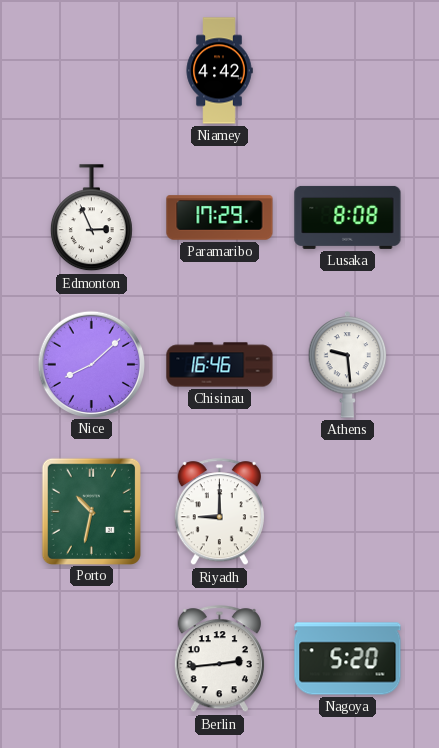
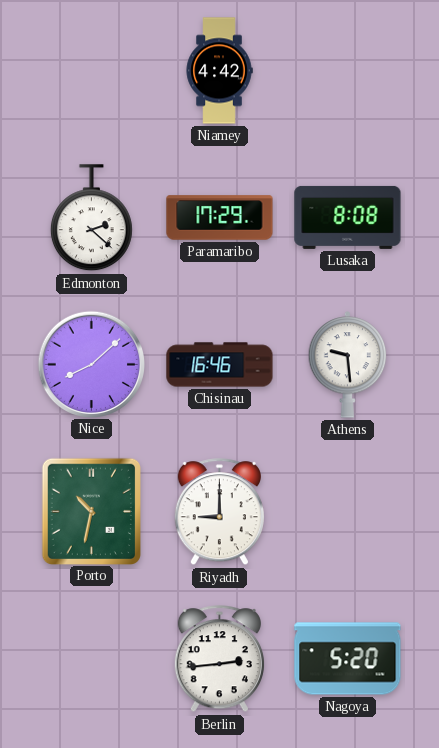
Edmonton: 2:56 -> 2:22
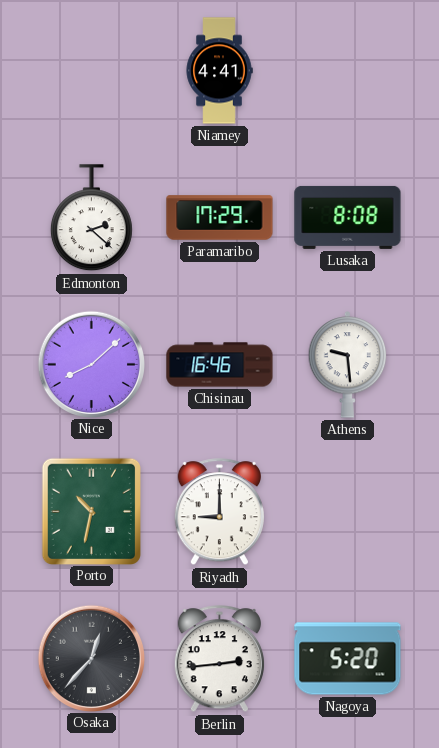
Niamey: 4:42 -> 4:41
Osaka: none -> 12:37
